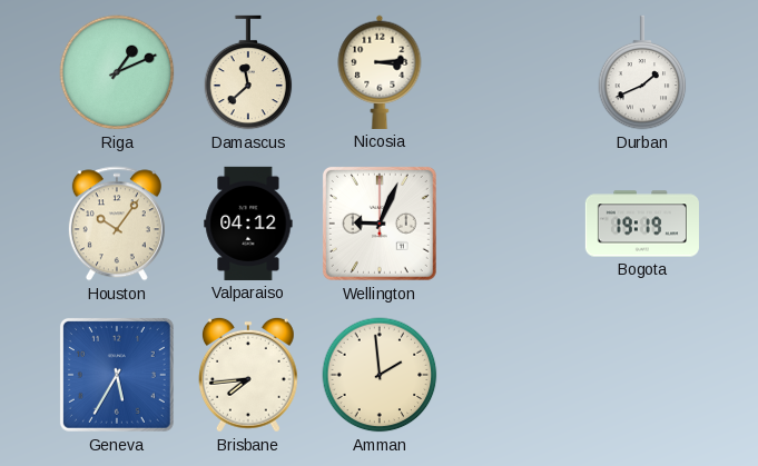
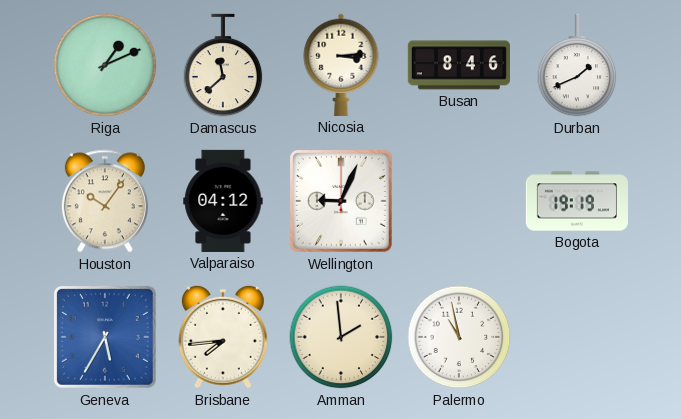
Busan: none -> 8:46
Palermo: none -> 10:58
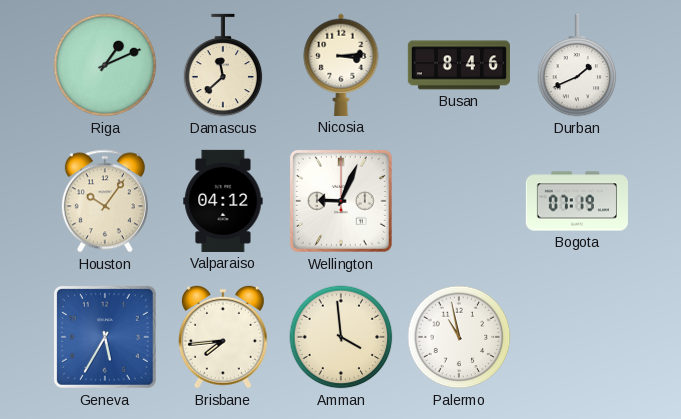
Bogota: 19:19 -> 07:19
Amman: 1:59 -> 3:59
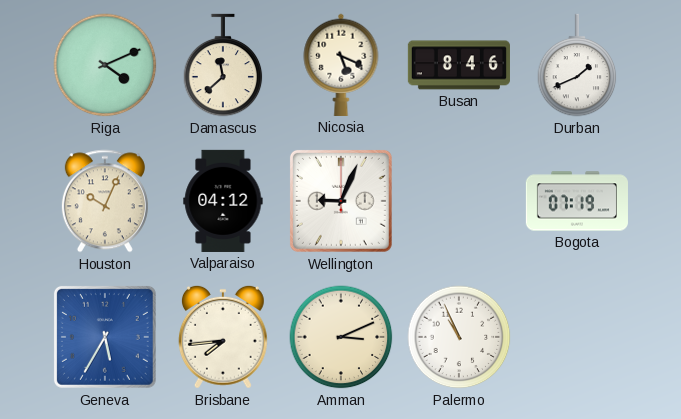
Riga: 1:11 -> 4:11
Nicosia: 3:14 -> 5:19
Houston: 10:06 -> 10:04
Amman: 3:59 -> 3:11
Palermo: 10:58 -> 10:56
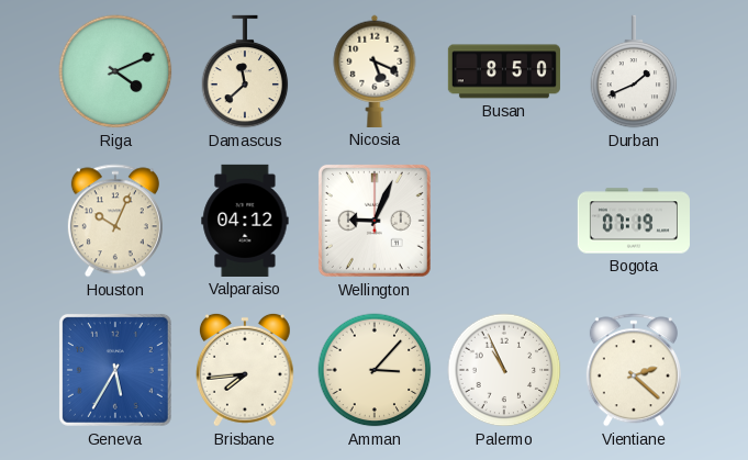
Busan: 8:46 -> 8:50
Amman: 3:11 -> 3:07
Vientiane: none -> 2:22
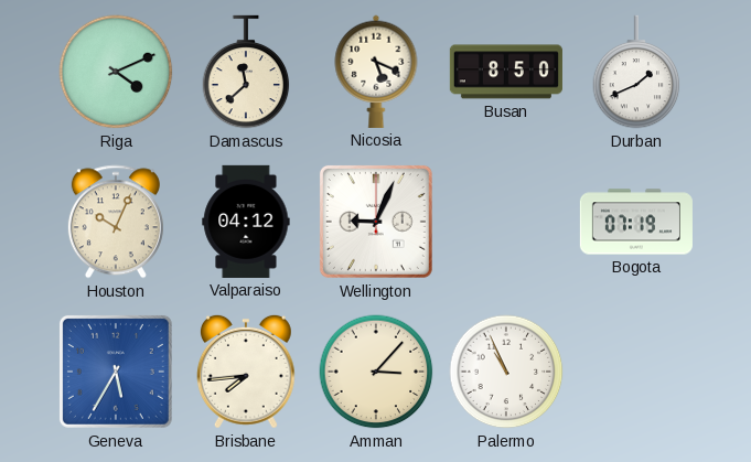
Vientiane: 2:22 -> none
